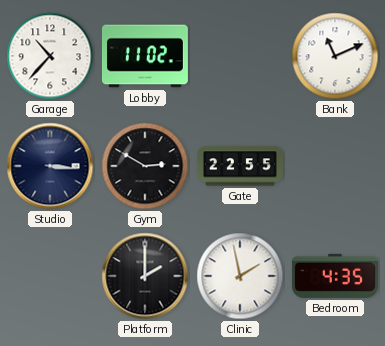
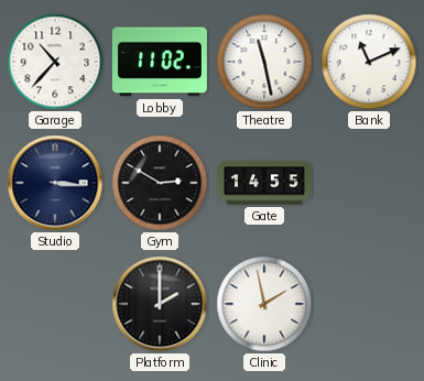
Theatre: none -> 11:28
Gate: 22:55 -> 14:55
Bedroom: 4:35 -> none
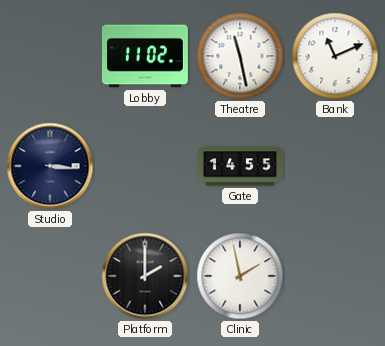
Garage: 10:37 -> none
Gym: 2:50 -> none
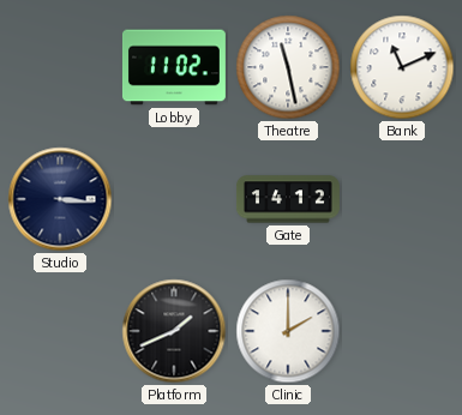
Gate: 14:55 -> 14:12
Platform: 2:00 -> 1:41
Clinic: 1:58 -> 2:00
